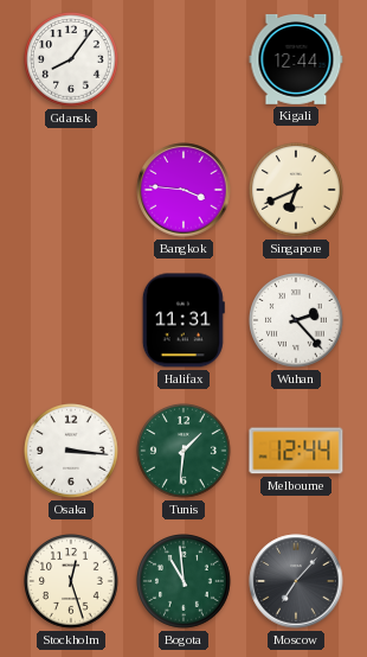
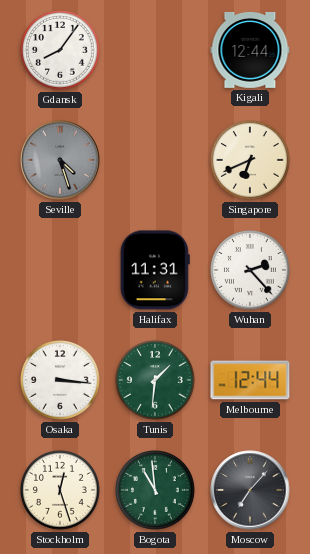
Seville: none -> 4:27
Bangkok: 3:46 -> none
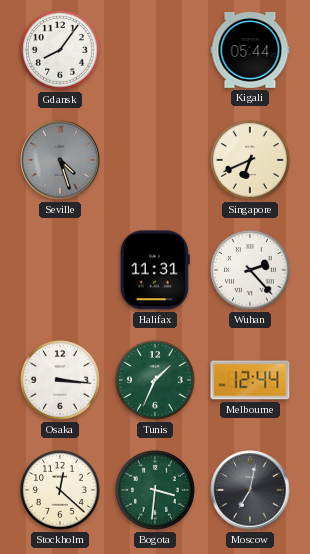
Kigali: 12:44 -> 05:44
Tunis: 1:31 -> 1:34
Stockholm: 12:27 -> 12:22
Bogota: 10:59 -> 3:31
Moscow: 7:07 -> 7:02
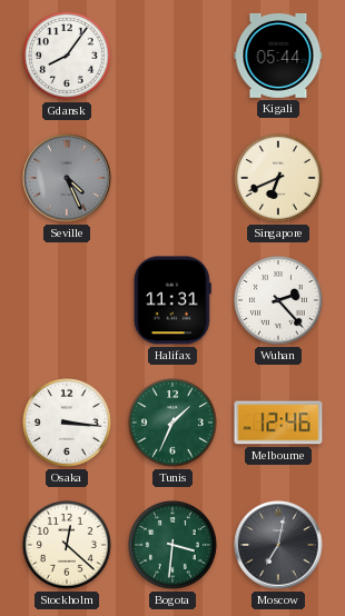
Seville: 4:27 -> 4:26
Melbourne: 12:44 -> 12:46
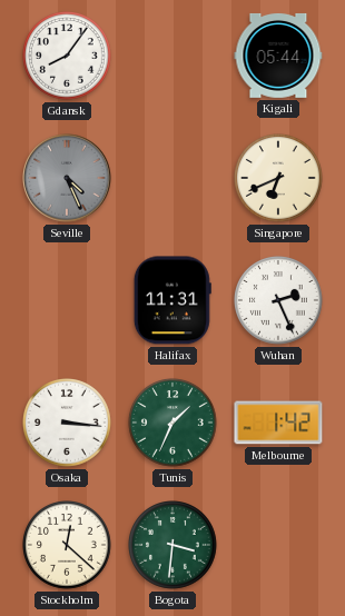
Wuhan: 2:23 -> 2:26
Melbourne: 12:46 -> 1:42
Moscow: 7:02 -> none
